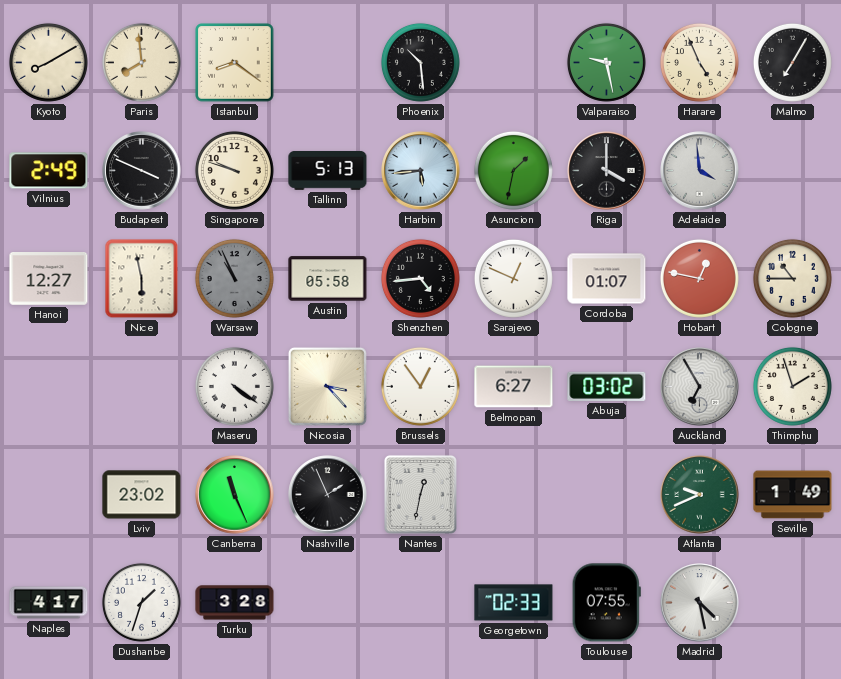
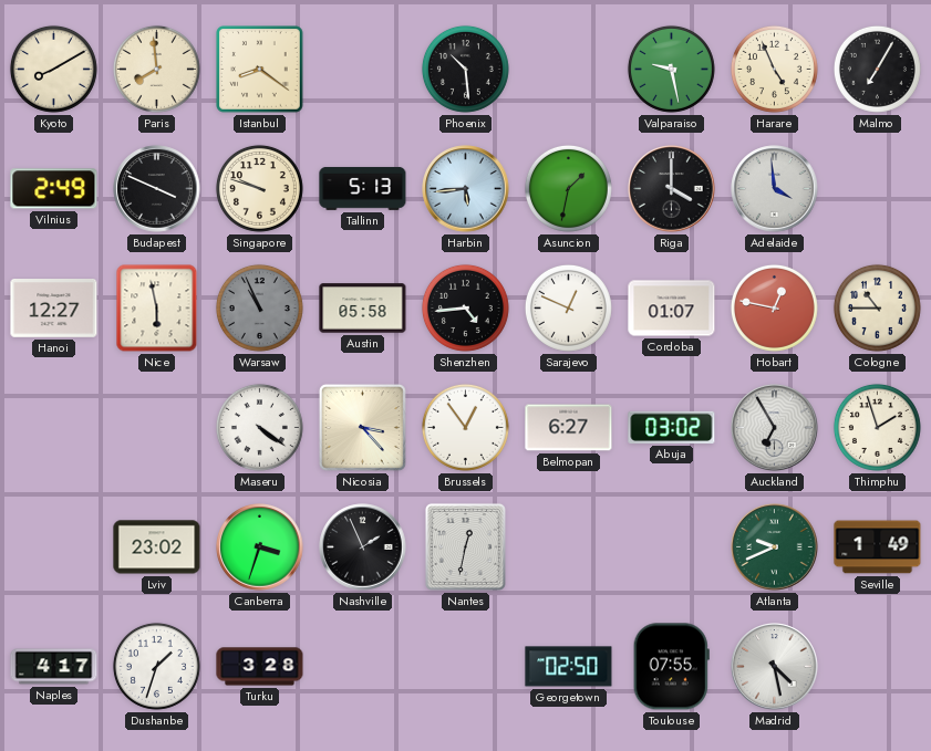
Canberra: 11:26 -> 3:33
Georgetown: 02:33 -> 02:50
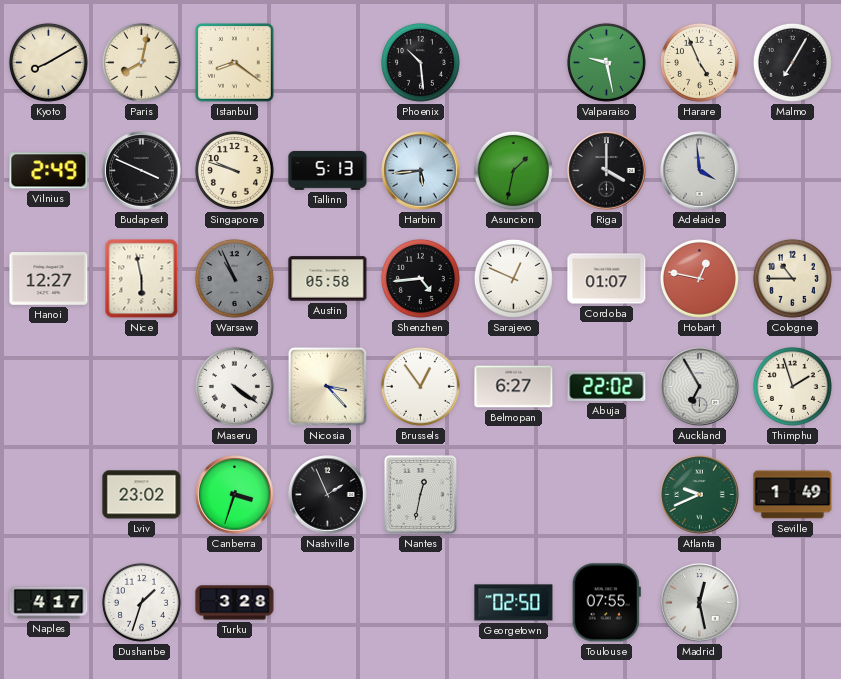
Paris: 7:59 -> 8:02
Abuja: 03:02 -> 22:02
Madrid: 4:28 -> 12:28
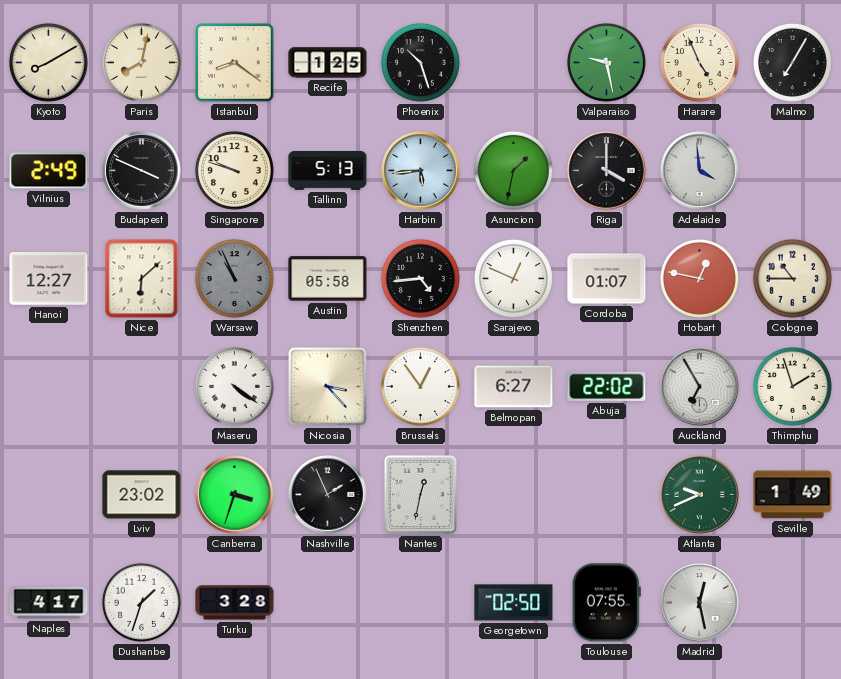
Recife: none -> 1:25
Phoenix: 10:29 -> 10:27
Nice: 5:58 -> 6:08
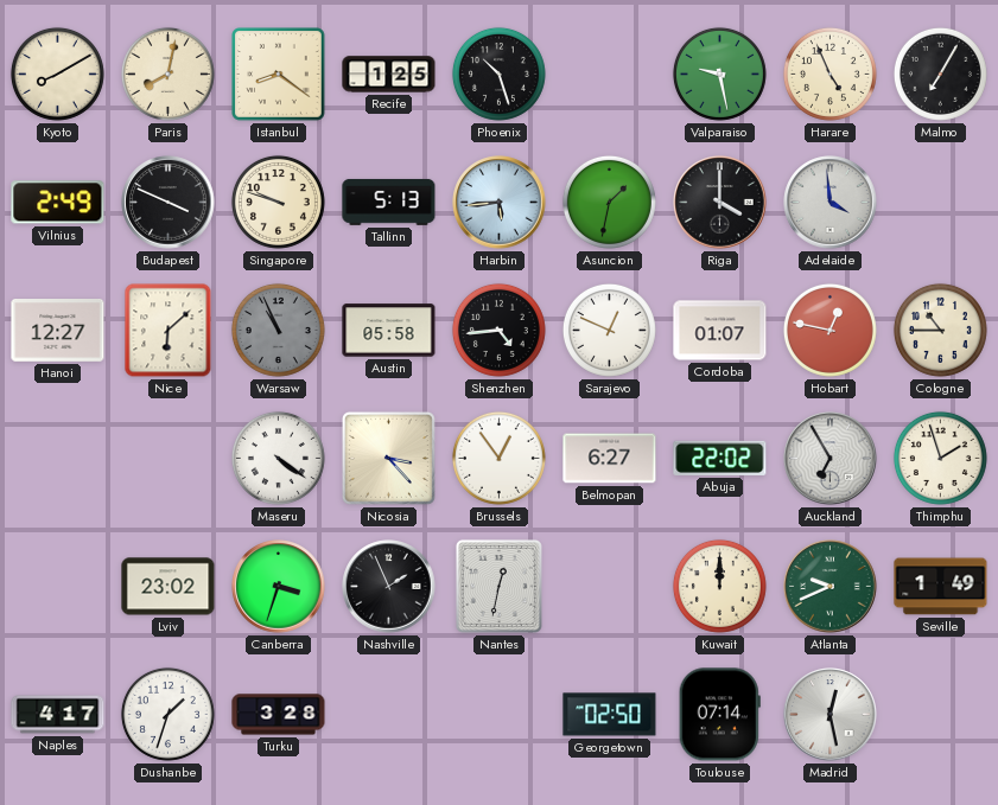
Kuwait: none -> 12:00
Toulouse: 07:55 -> 07:14
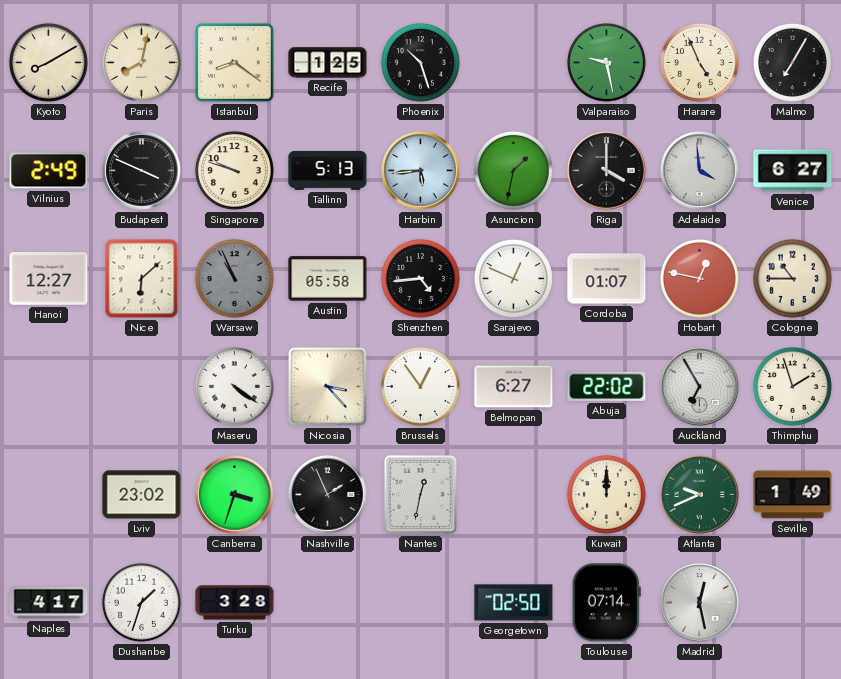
Venice: none -> 6:27
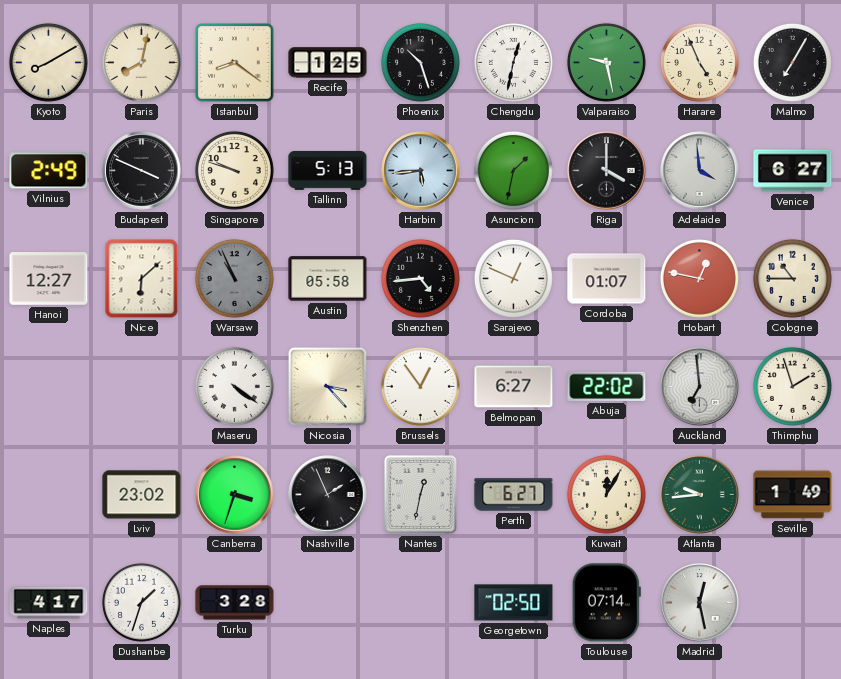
Chengdu: none -> 12:32
Auckland: 6:55 -> 6:59
Perth: none -> 6:27
Kuwait: 12:00 -> 12:05
Atlanta: 9:41 -> 9:44
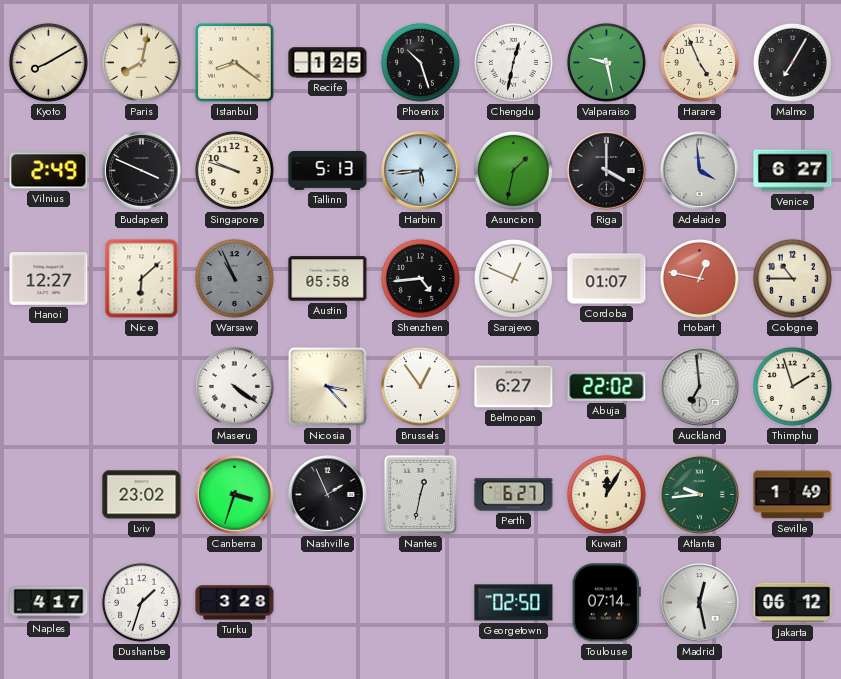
Jakarta: none -> 06:12
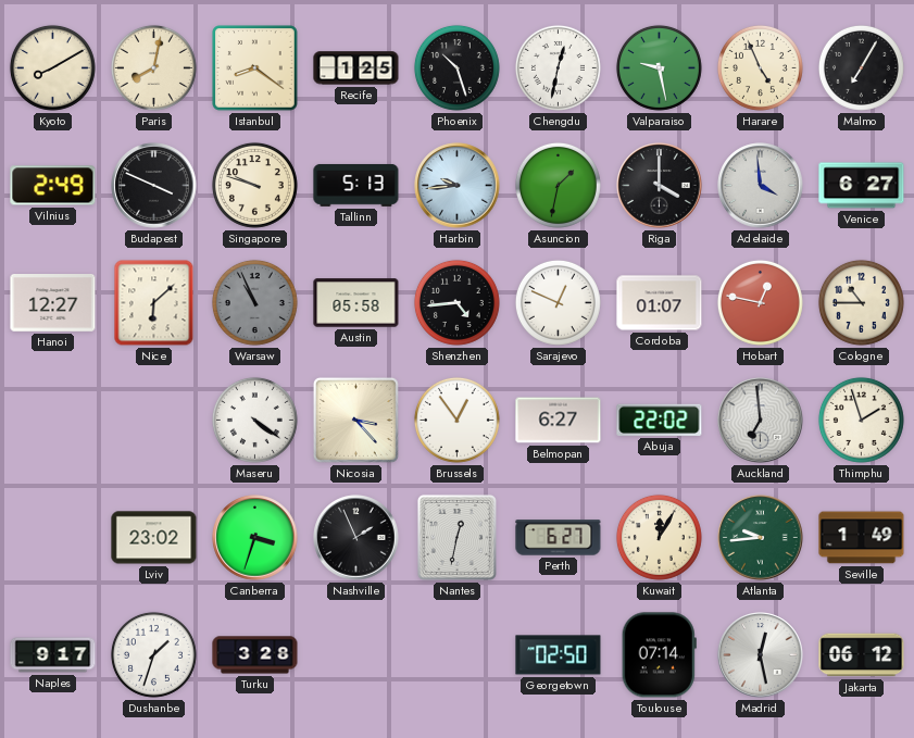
Harbin: 5:44 -> 9:44
Naples: 4:17 -> 9:17
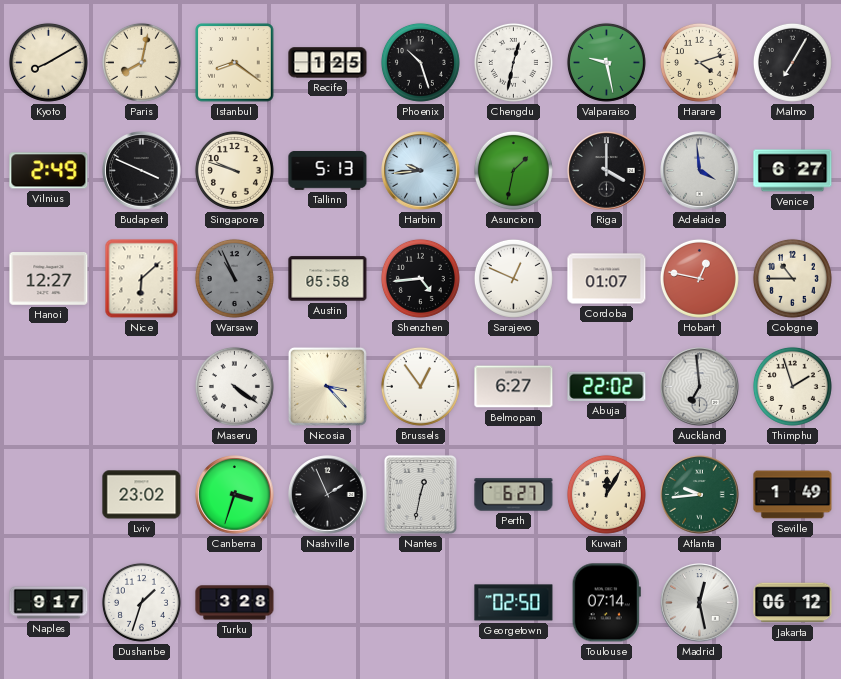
Harare: 4:56 -> 4:12
